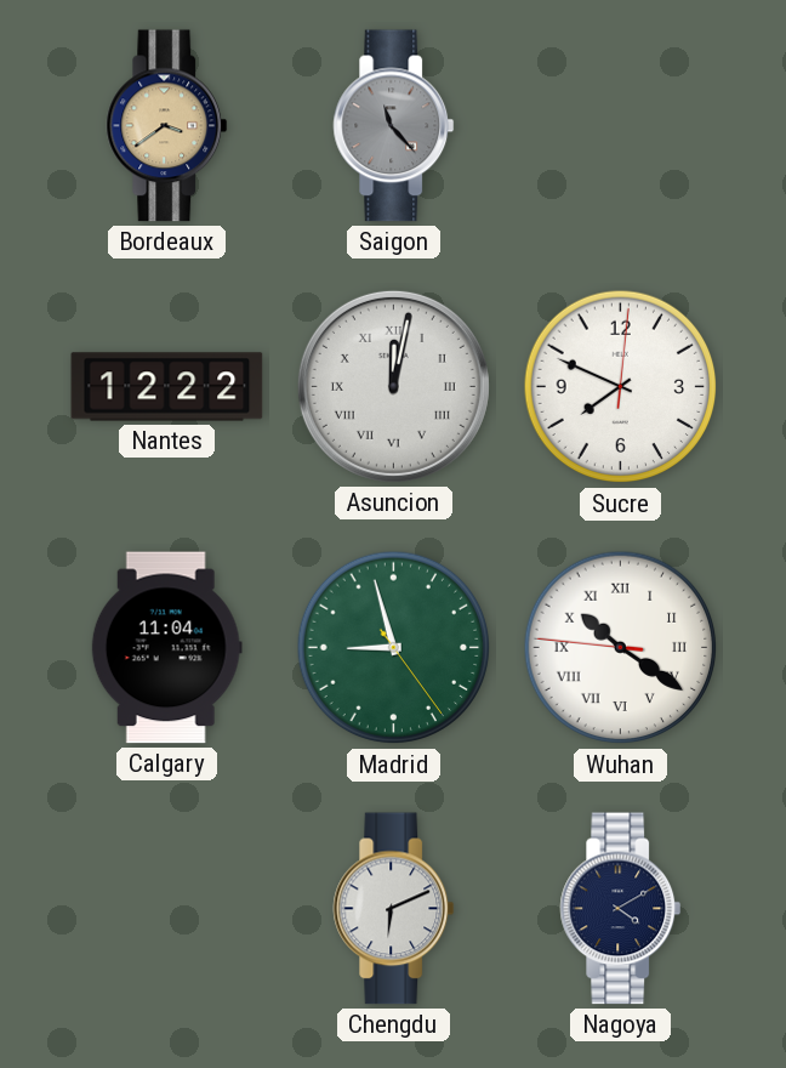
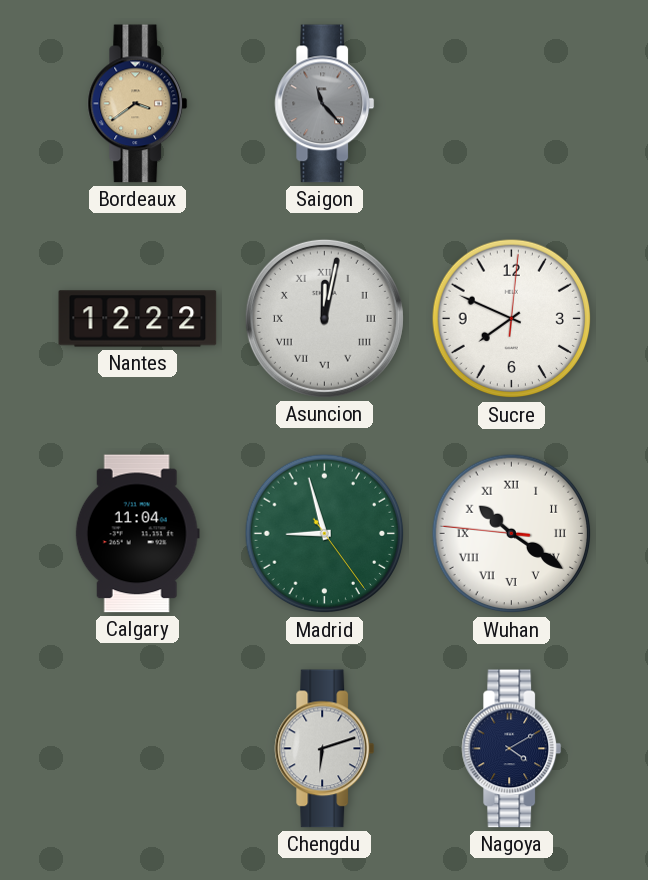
Chengdu: 6:11 -> 6:12
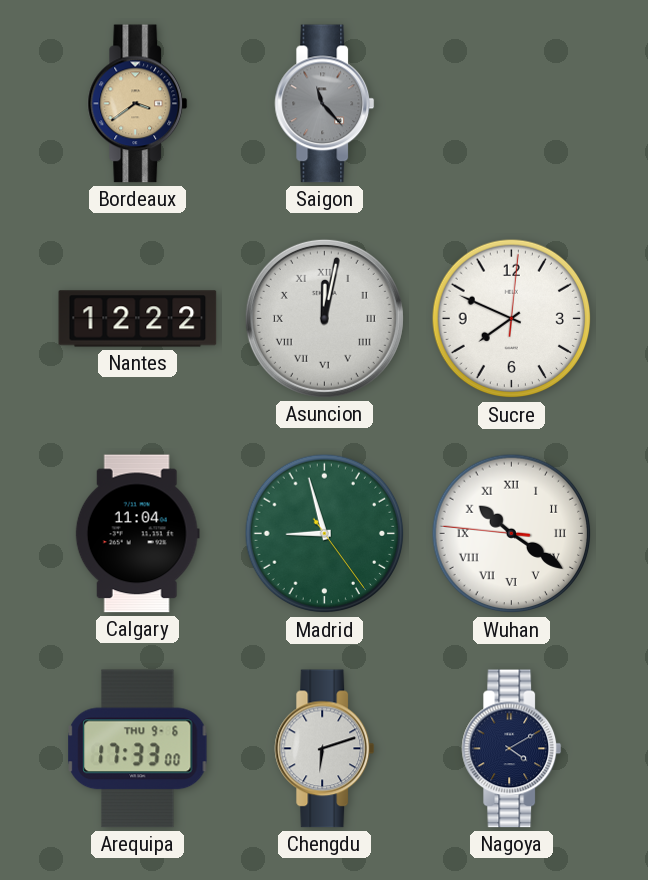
Arequipa: none -> 17:33
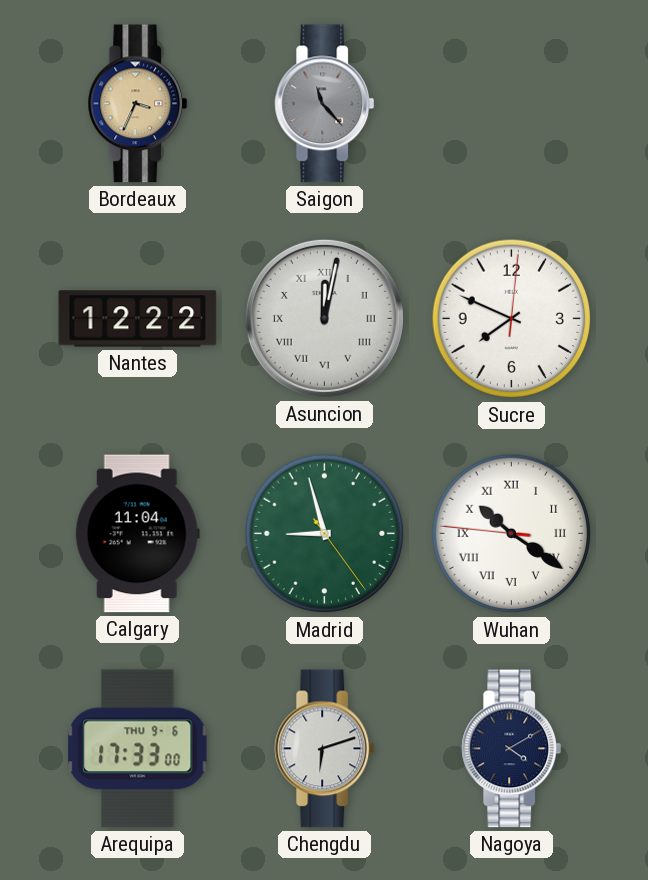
Bordeaux: 3:39 -> 3:34
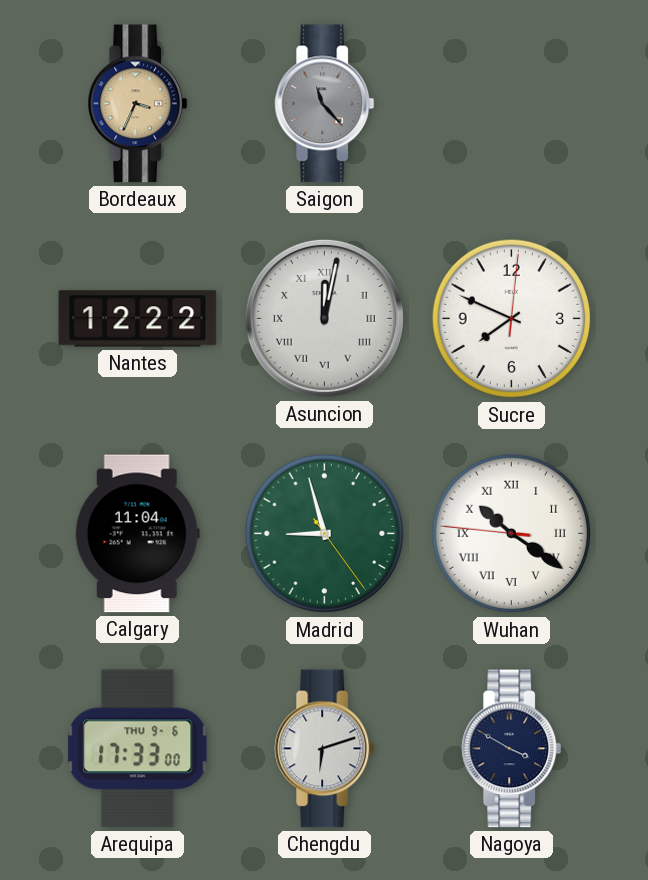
Nagoya: 4:10 -> 3:50
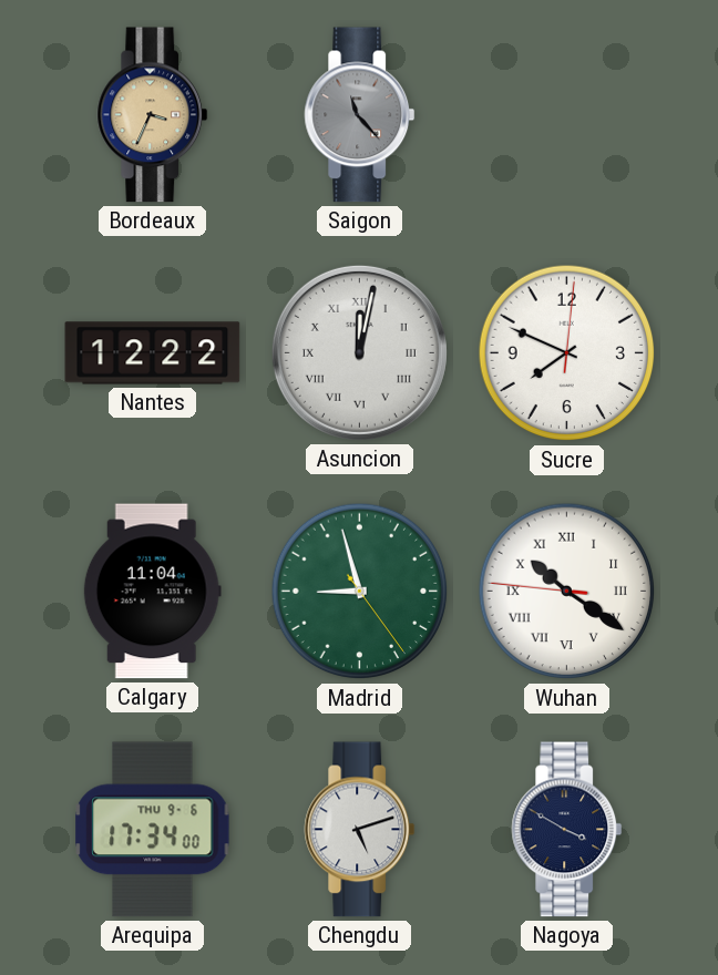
Arequipa: 17:33 -> 17:34
Chengdu: 6:12 -> 5:12
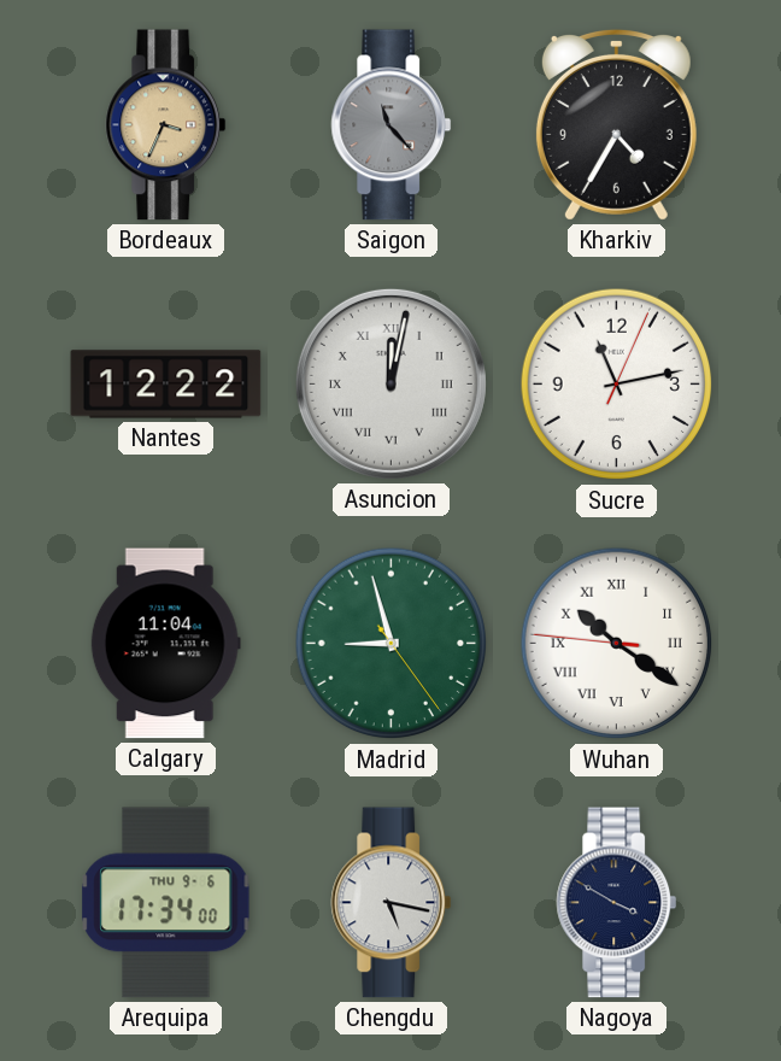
Kharkiv: none -> 4:35
Sucre: 7:49 -> 11:13
Chengdu: 5:12 -> 5:17
